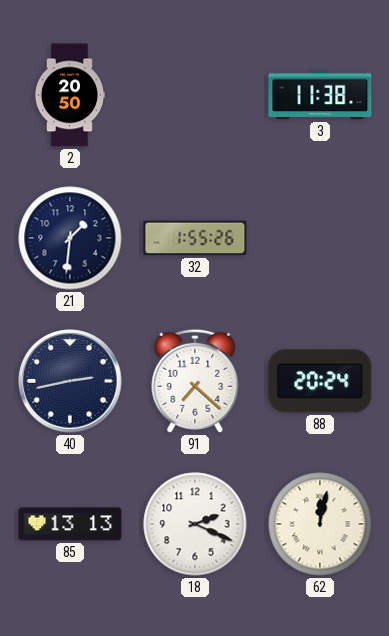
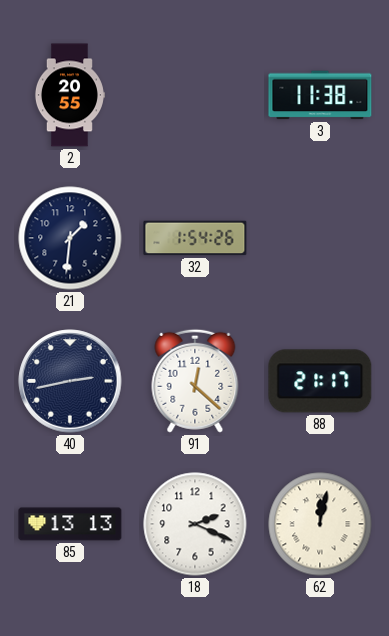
2: 20:50 -> 20:55
32: 1:55 -> 1:54
91: 7:22 -> 12:22
88: 20:24 -> 21:17
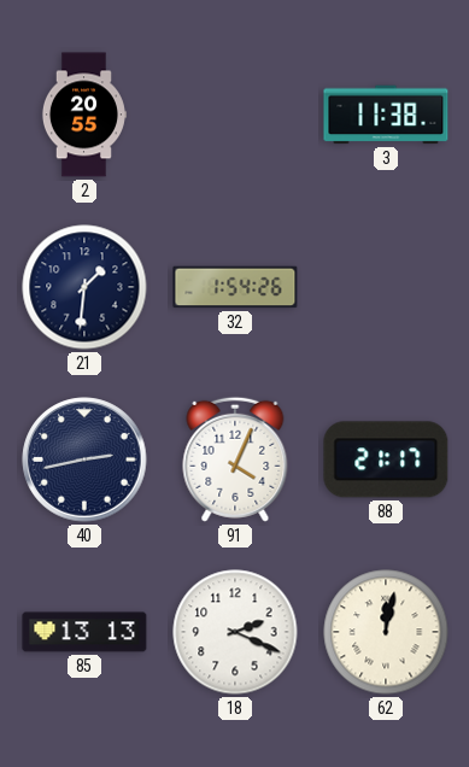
91: 12:22 -> 4:04
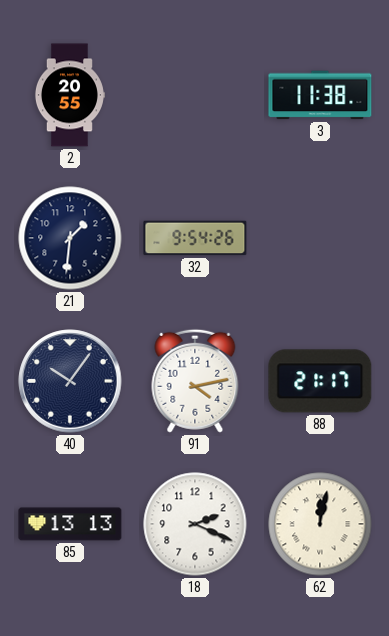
32: 1:54 -> 9:54
40: 2:43 -> 10:06
91: 4:04 -> 4:13
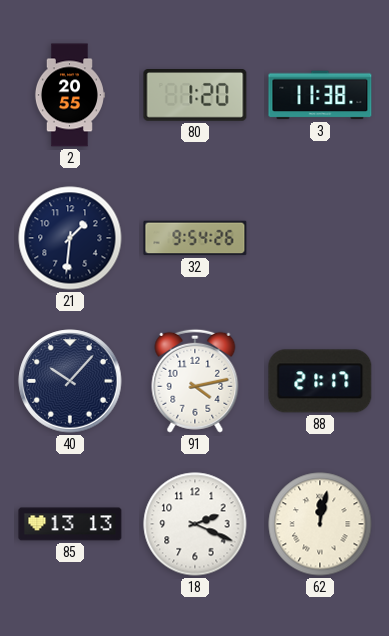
80: none -> 1:20
40: 10:06 -> 10:07
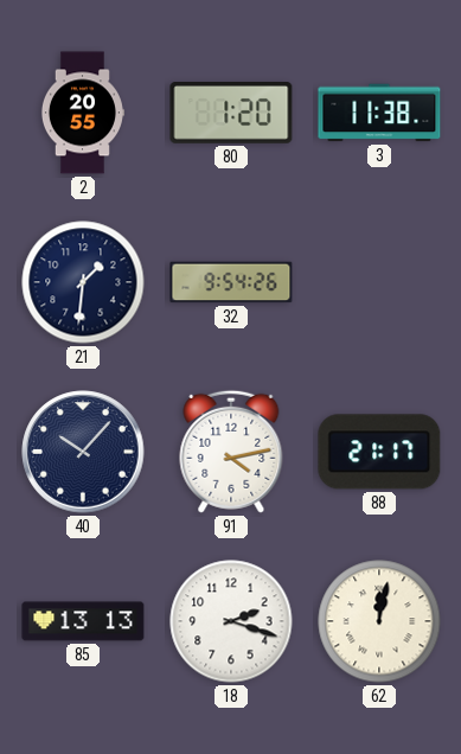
18: 2:19 -> 2:18
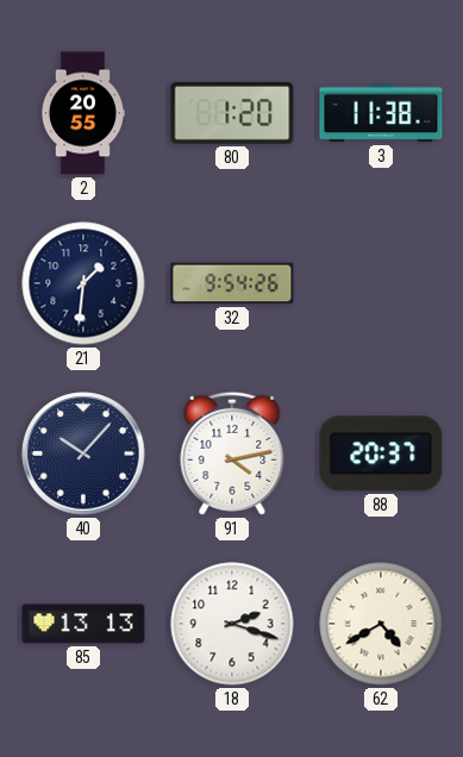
88: 21:17 -> 20:37
62: 12:02 -> 4:40
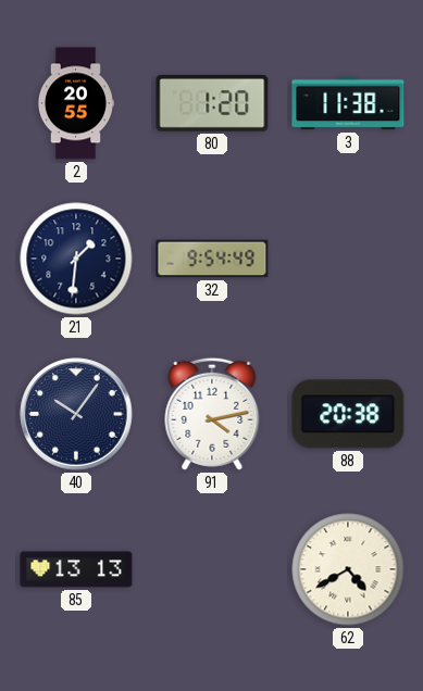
32: 9:54:26 -> 9:54:49
40: 10:07 -> 10:06
88: 20:37 -> 20:38
18: 2:18 -> none
